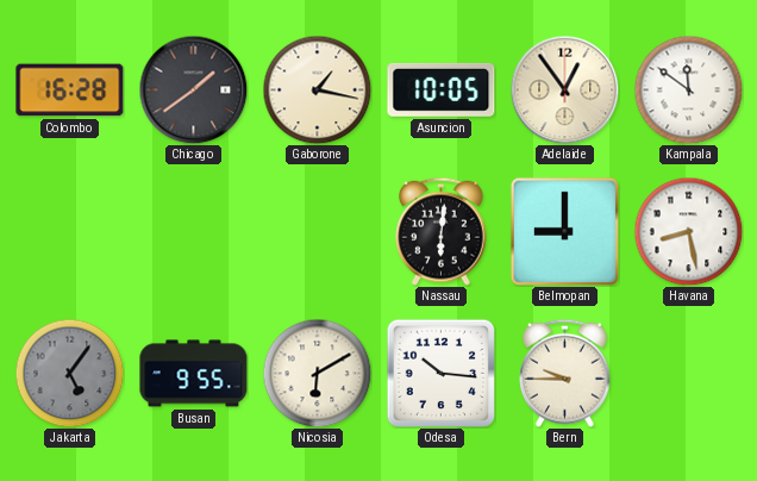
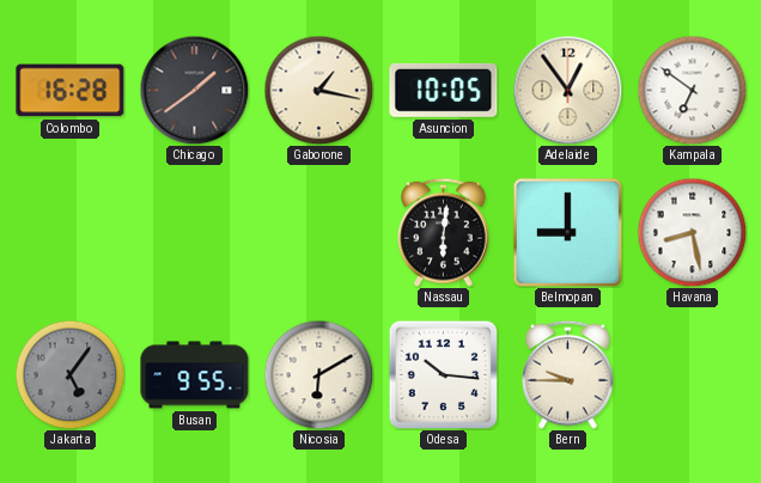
Kampala: 11:51 -> 6:51
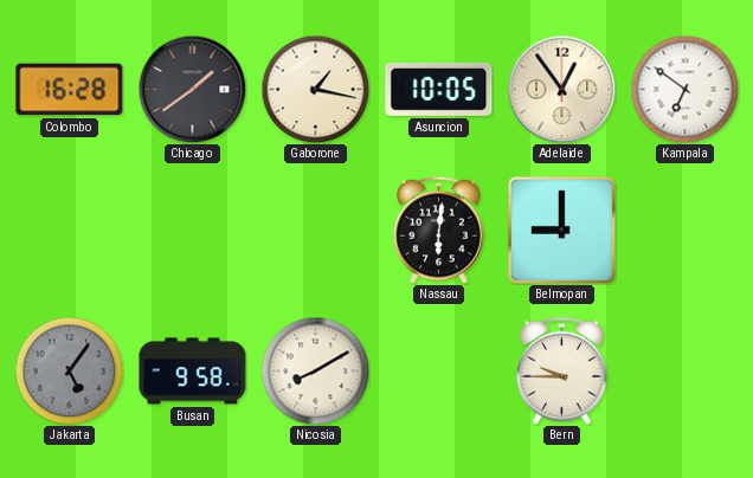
Havana: 8:28 -> none
Busan: 9:55 -> 9:58
Nicosia: 6:10 -> 8:10
Odesa: 10:16 -> none
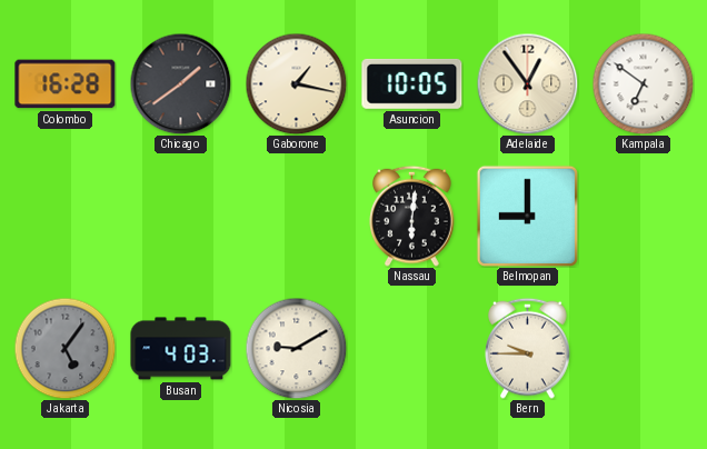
Busan: 9:58 -> 4:03
Nicosia: 8:10 -> 9:10
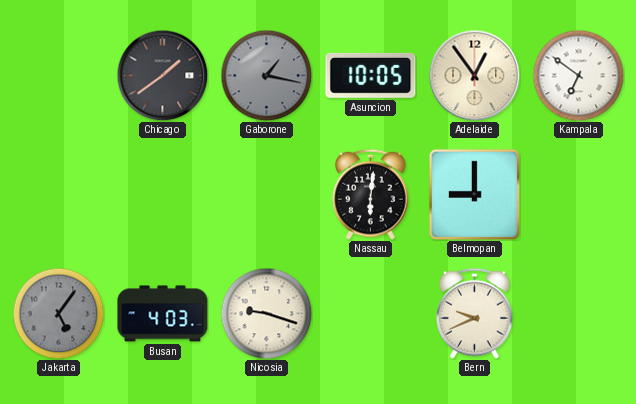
Colombo: 16:28 -> none
Gaborone dial: cream -> grey
Nicosia: 9:10 -> 9:18
Bern: 9:45 -> 9:41
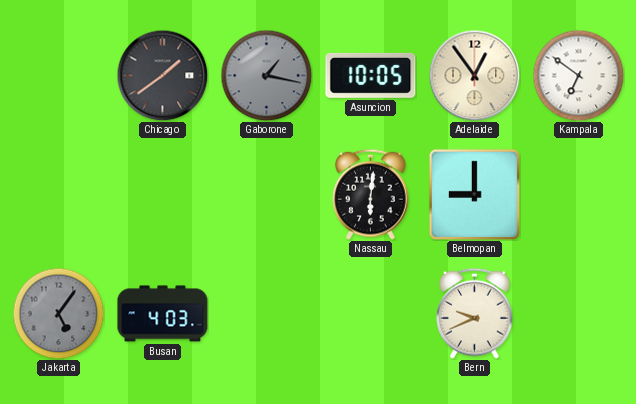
Nicosia: 9:18 -> none
